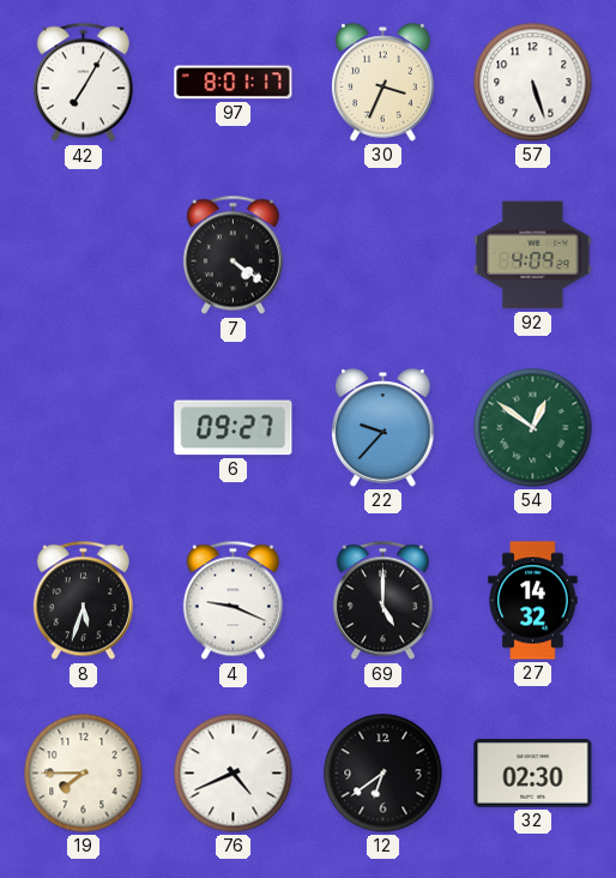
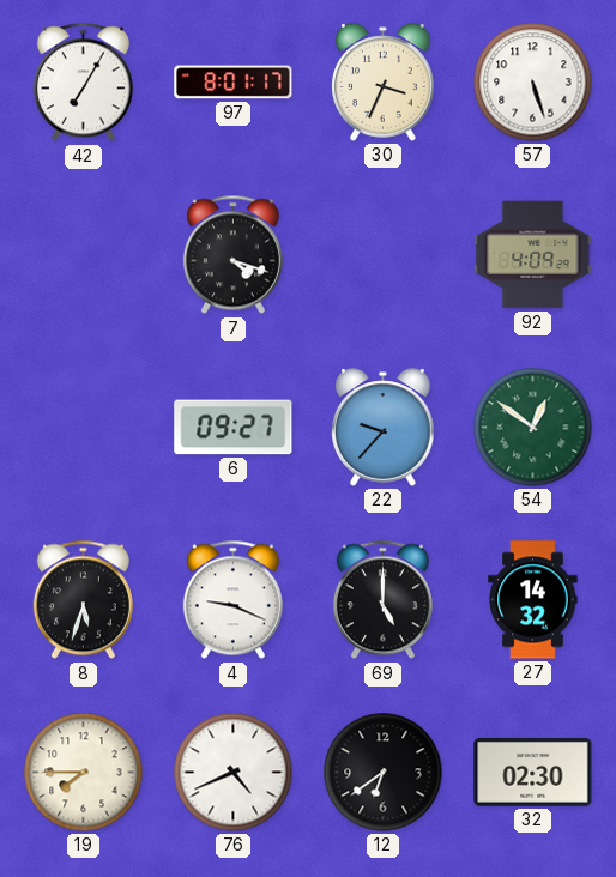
7: 4:21 -> 4:18
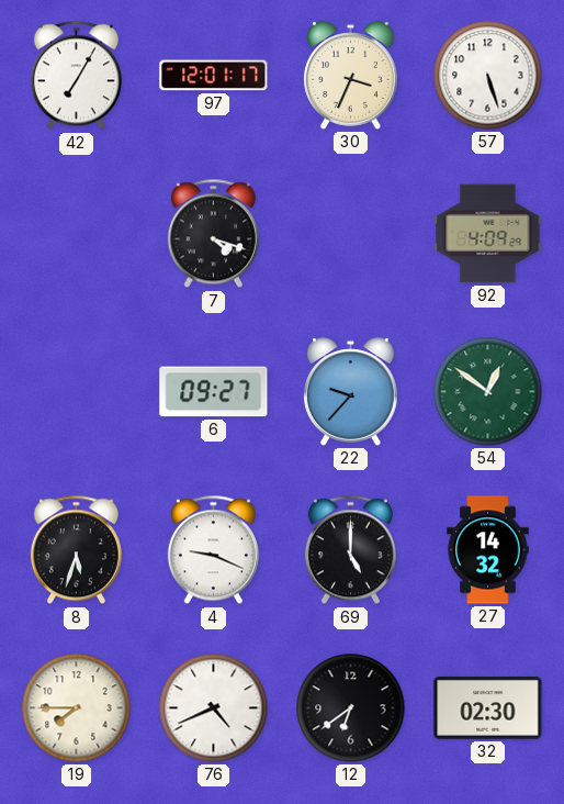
97: 8:01 -> 12:01
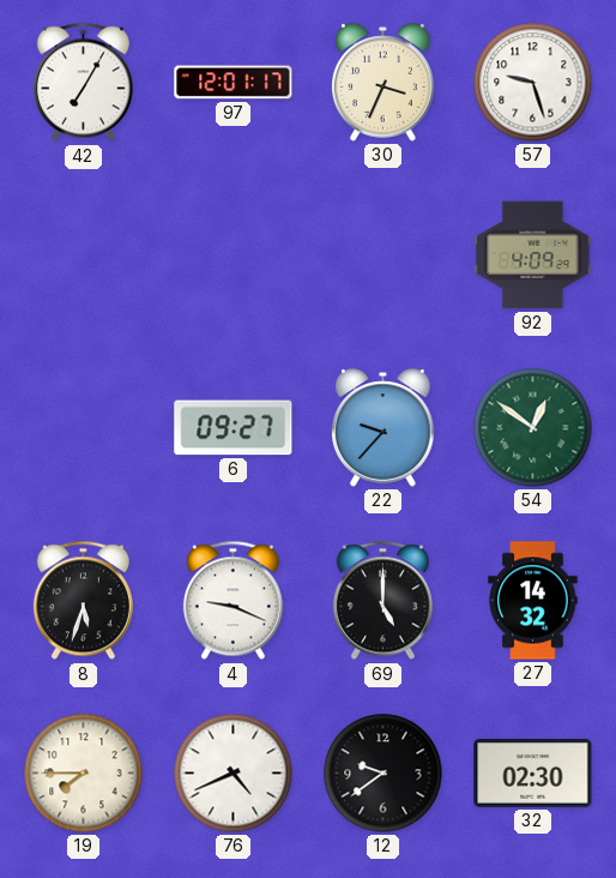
57: 5:27 -> 9:27
7: 4:18 -> none
12: 6:39 -> 9:39
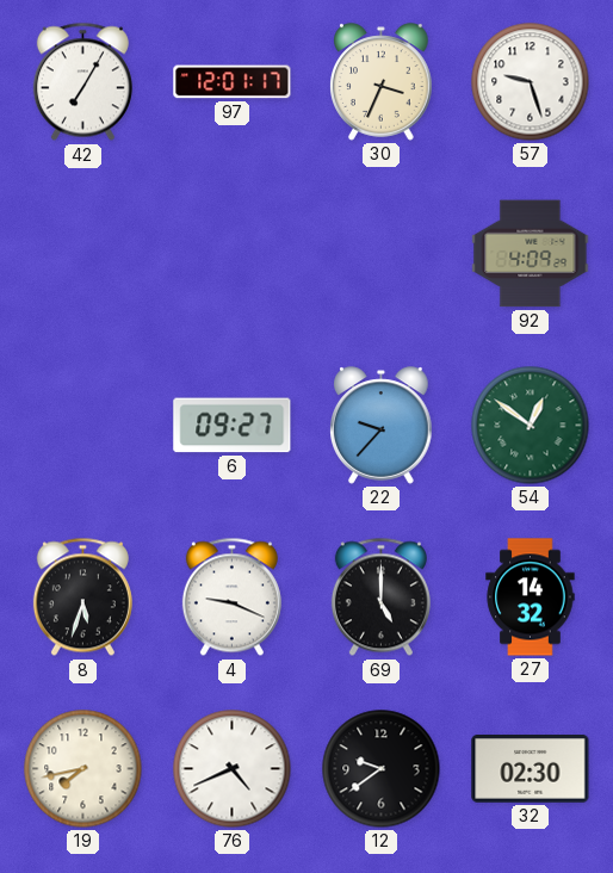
19: 7:45 -> 7:43
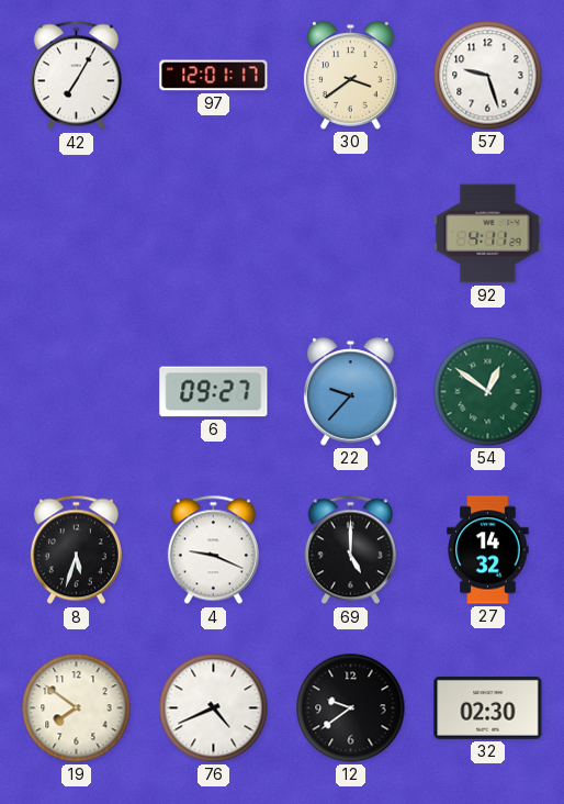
30: 3:34 -> 3:39
92: 4:09 -> 4:11
19: 7:43 -> 7:51
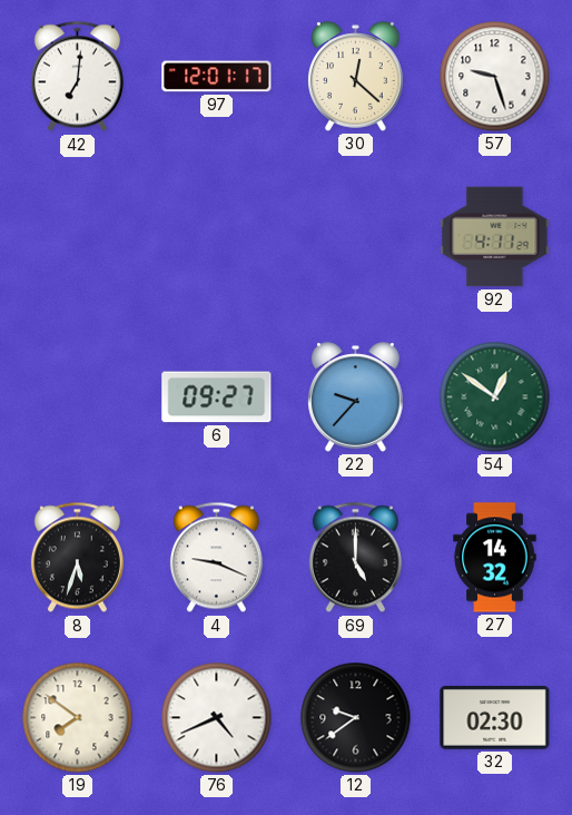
42: 7:05 -> 7:01
30: 3:39 -> 12:22
